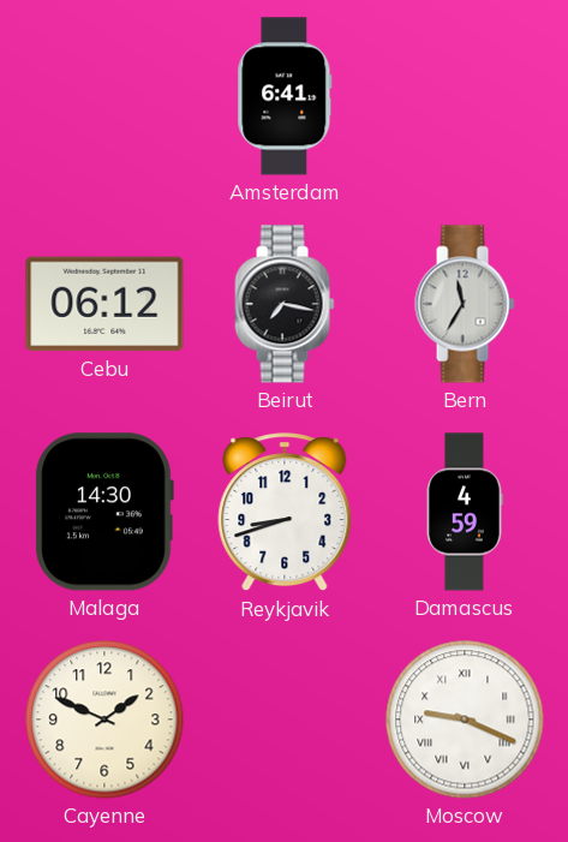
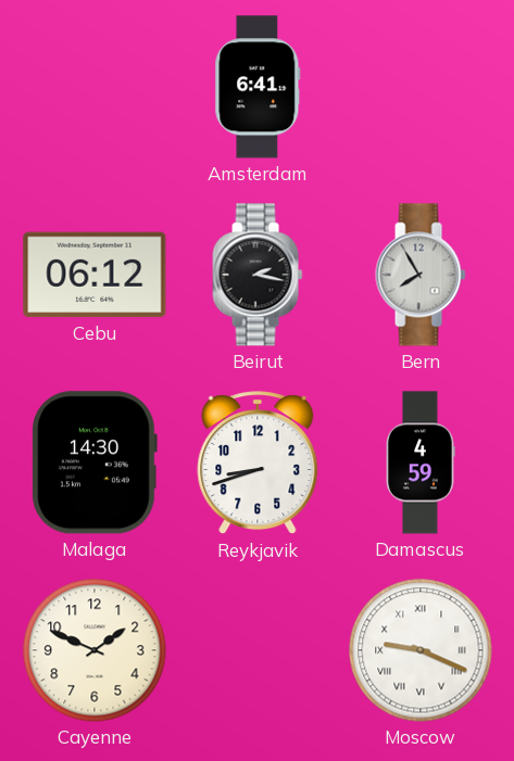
Beirut: 7:17 -> 2:17
Bern: 11:35 -> 7:55
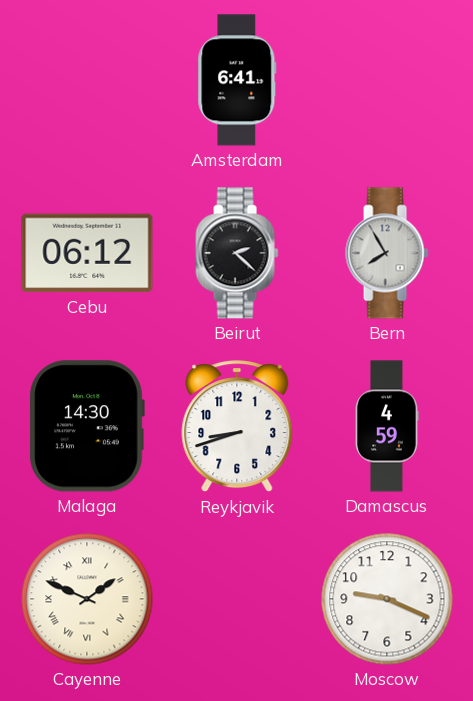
Beirut: 2:17 -> 2:22
Cayenne numerals: Arabic -> Roman
Moscow numerals: Roman -> Arabic
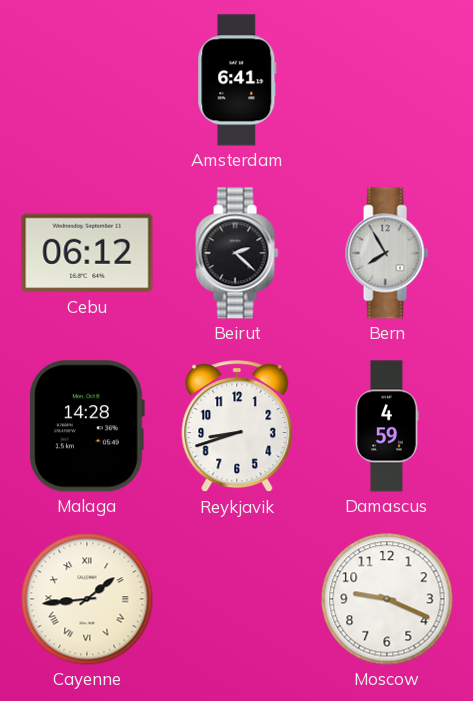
Malaga: 14:30 -> 14:28
Cayenne: 1:49 -> 1:44
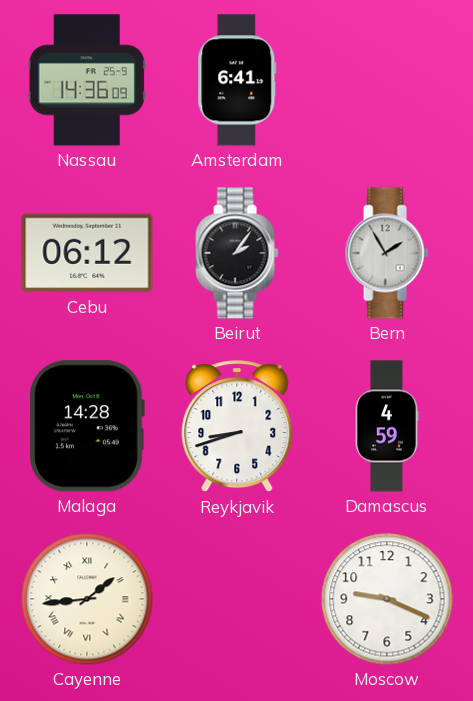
Nassau: none -> 14:36
Beirut: 2:22 -> 2:06
Bern: 7:55 -> 1:55
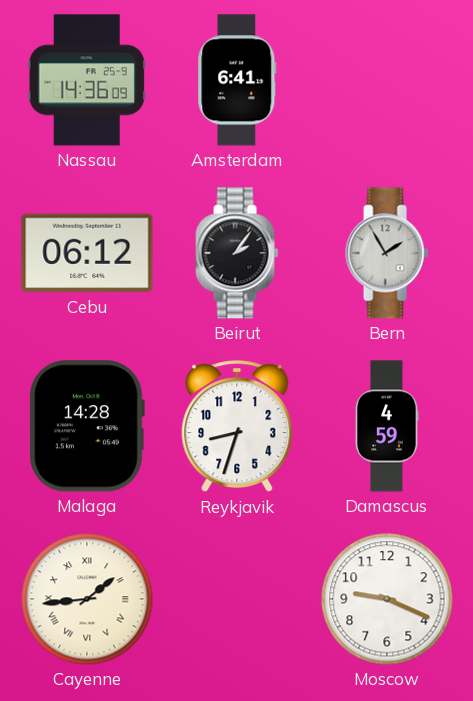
Reykjavik: 8:42 -> 8:33
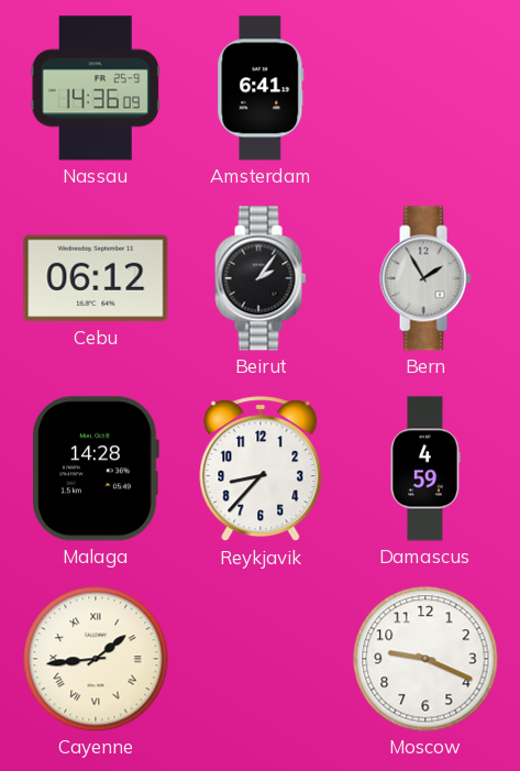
Reykjavik: 8:33 -> 8:37
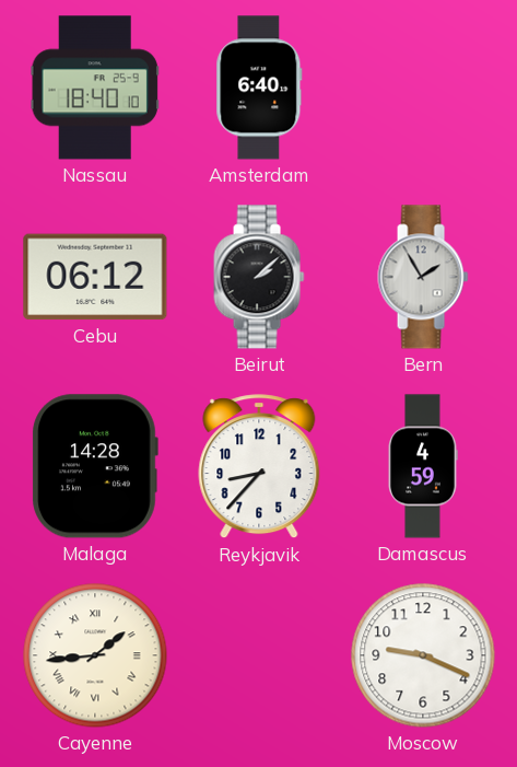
Nassau: 14:36 -> 18:40
Amsterdam: 6:41 -> 6:40
Beirut: 2:06 -> 2:08
